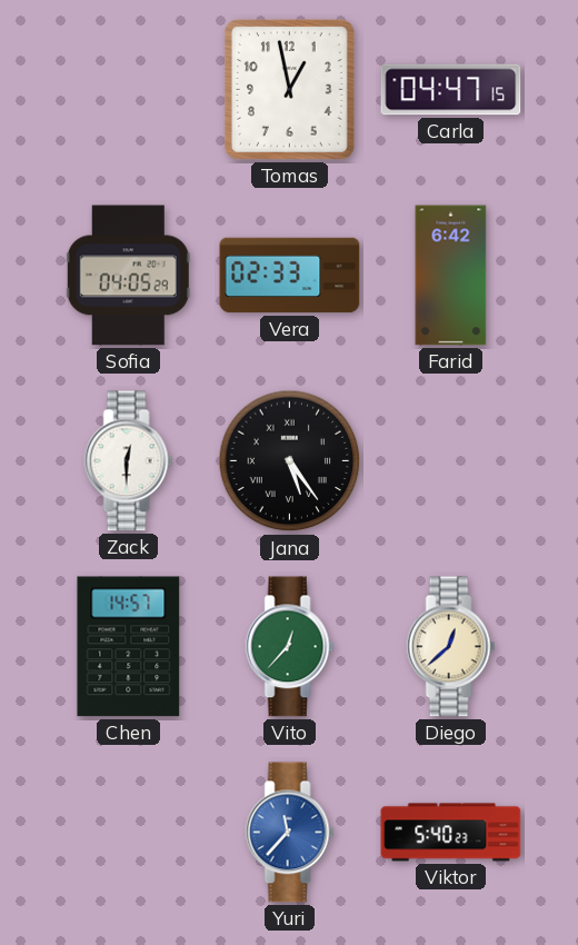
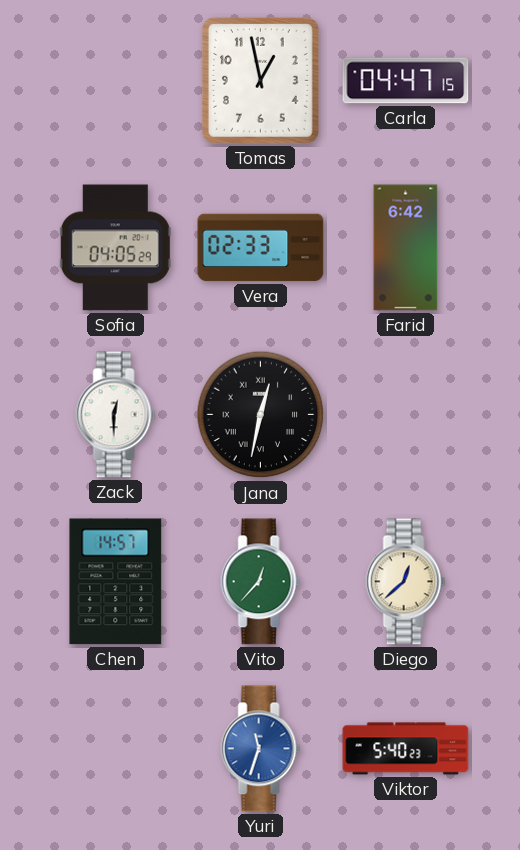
Jana: 5:24 -> 12:32
Yuri: 11:37 -> 11:33
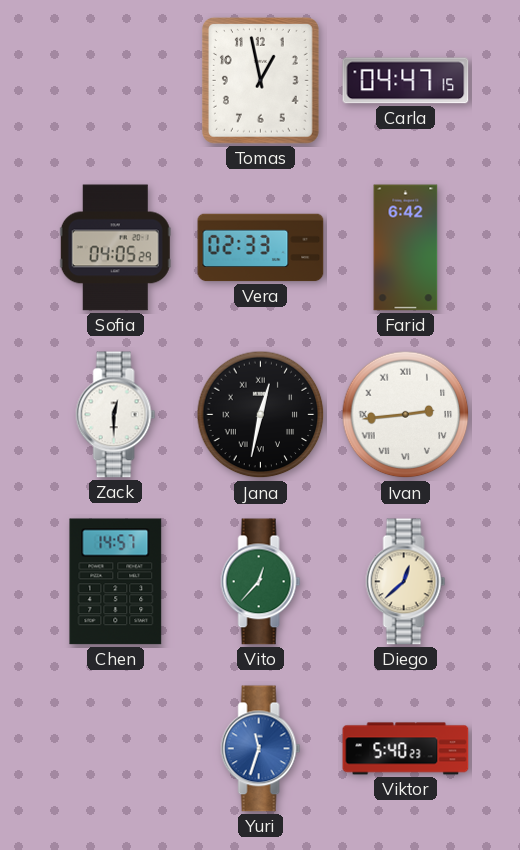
Ivan: none -> 2:44
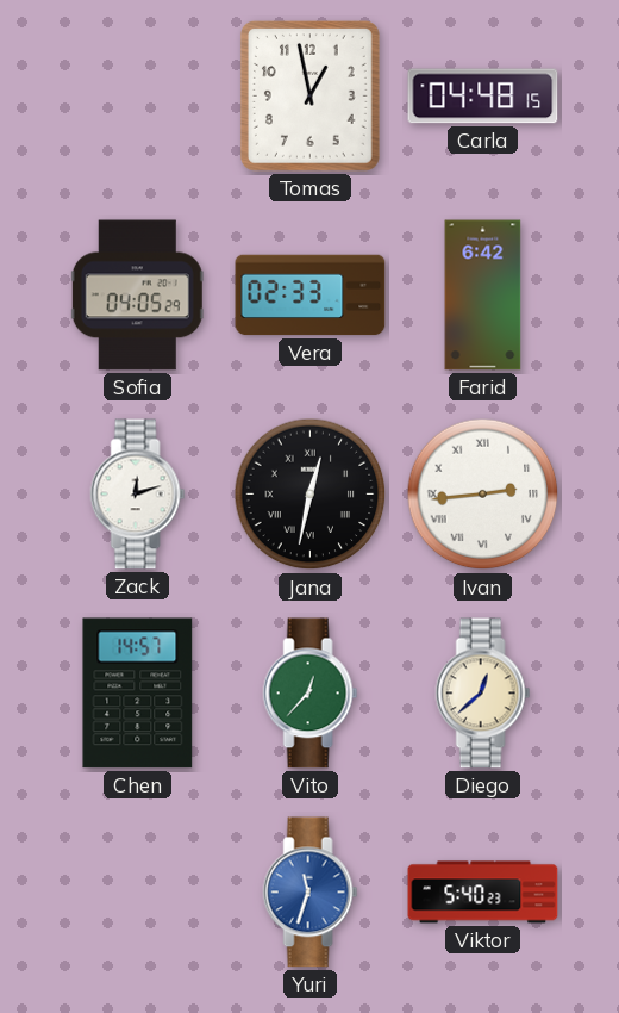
Carla: 04:47 -> 04:48
Zack: 12:30 -> 12:12
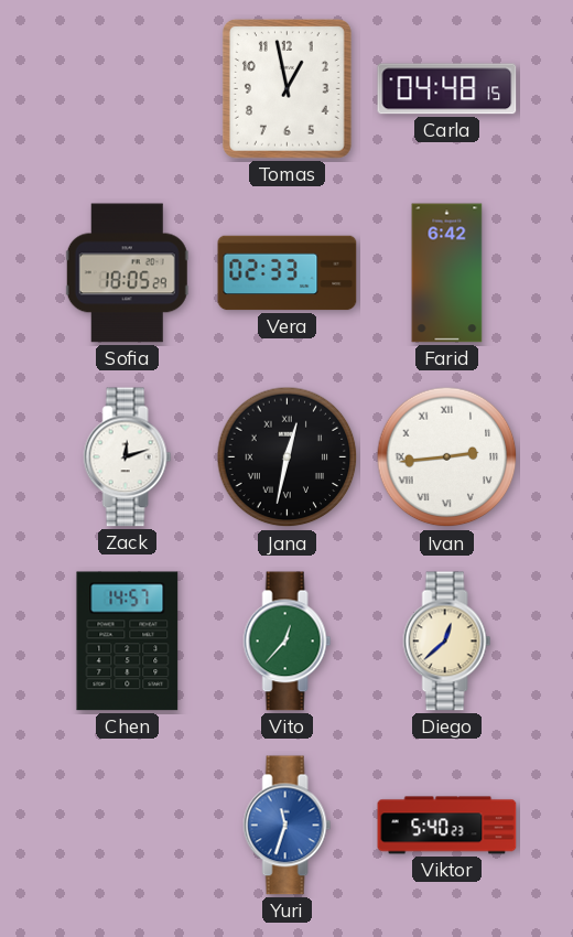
Sofia: 04:05 -> 18:05
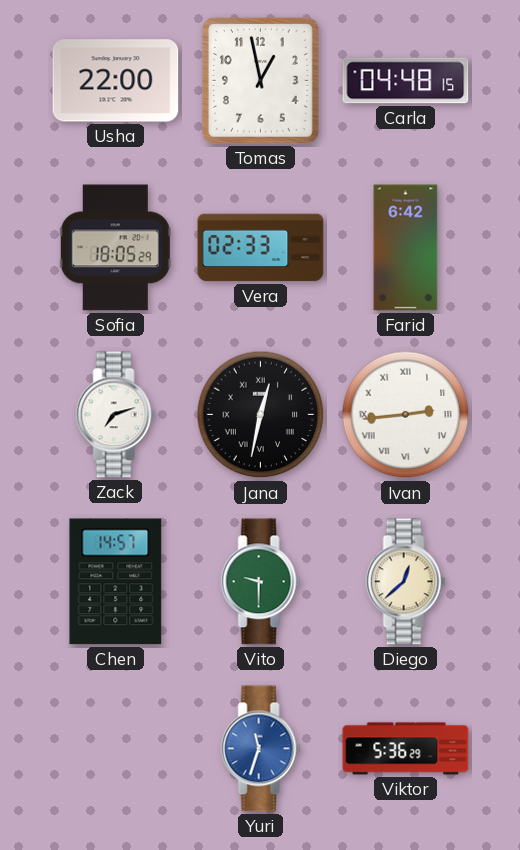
Usha: none -> 22:00
Zack: 12:12 -> 7:12
Vito: 12:37 -> 9:30
Viktor: 5:40 -> 5:36
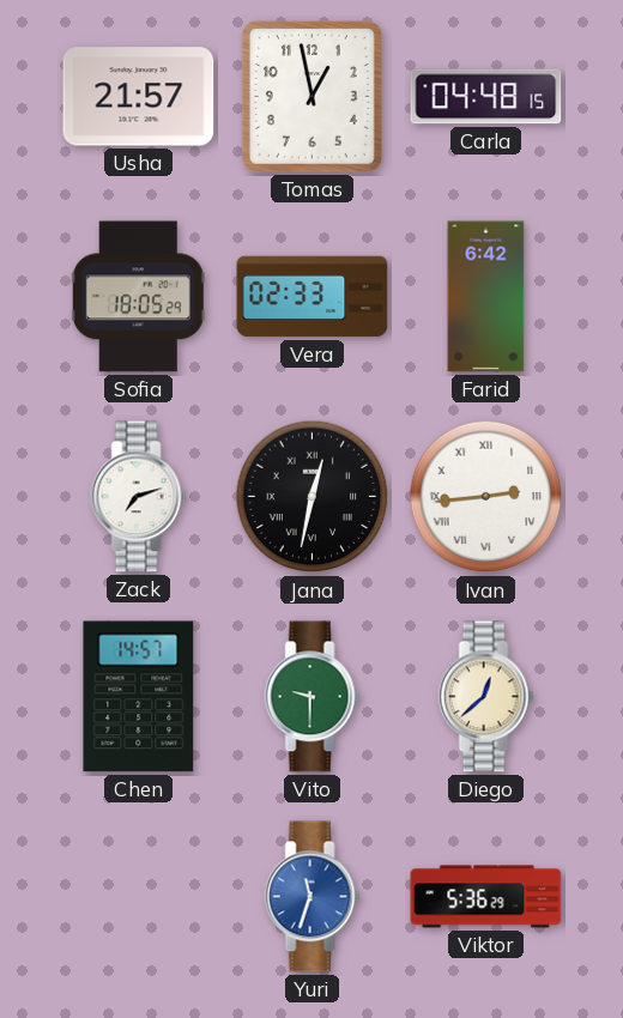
Usha: 22:00 -> 21:57
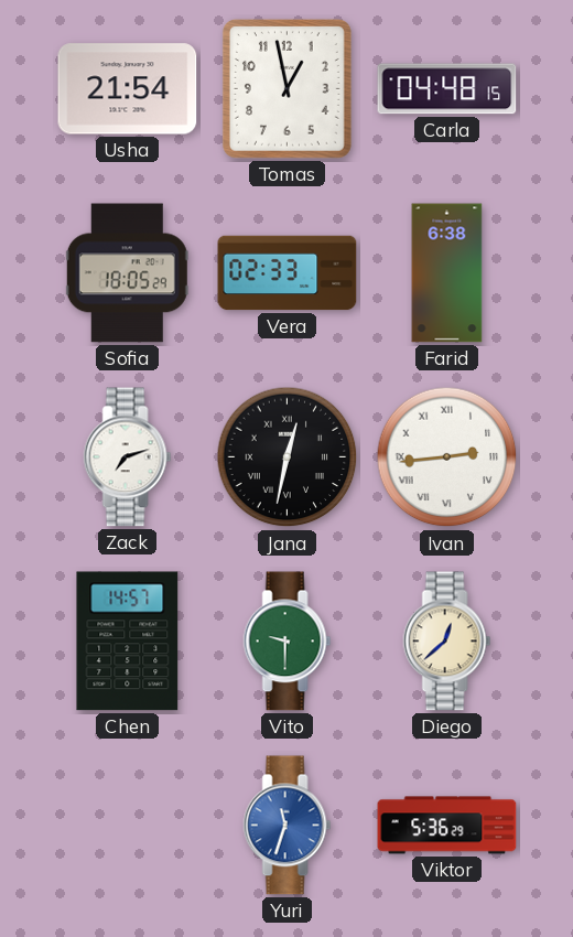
Usha: 21:57 -> 21:54
Farid: 6:42 -> 6:38
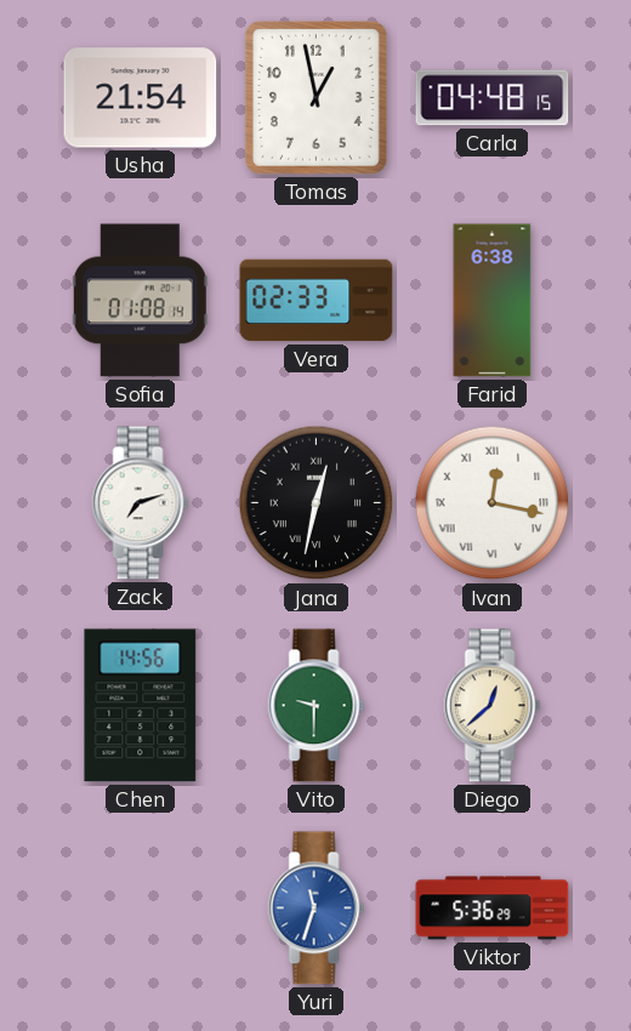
Sofia: 18:05 -> 01:08
Ivan: 2:44 -> 12:17
Chen: 14:57 -> 14:56
